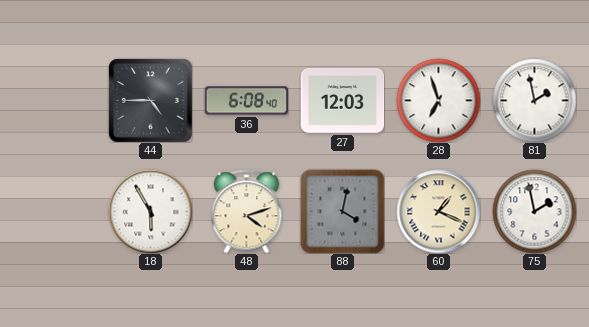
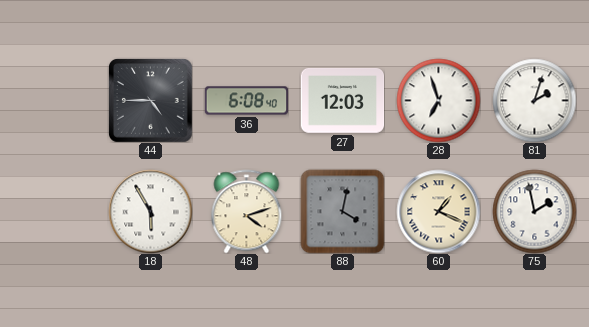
81: 1:58 -> 2:03
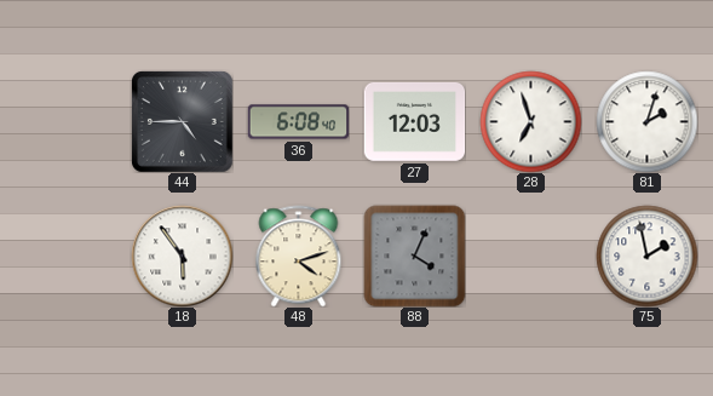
18: 5:55 -> 5:54
88: 4:02 -> 4:04
60: 1:19 -> none
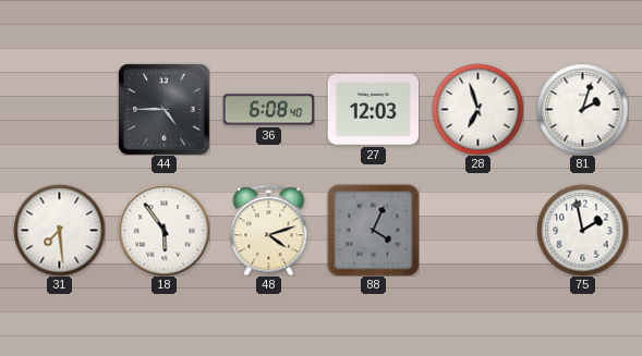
31: none -> 7:29
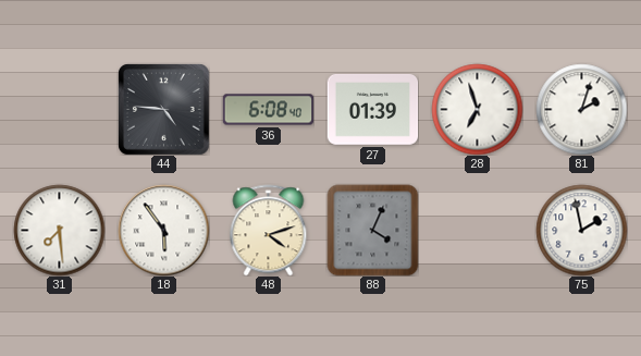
44: 4:45 -> 4:46
27: 12:03 -> 01:39
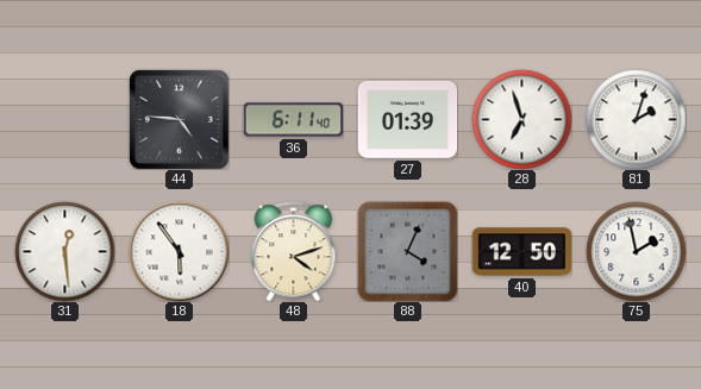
36: 6:08 -> 6:11
31: 7:29 -> 12:29
40: none -> 12:50
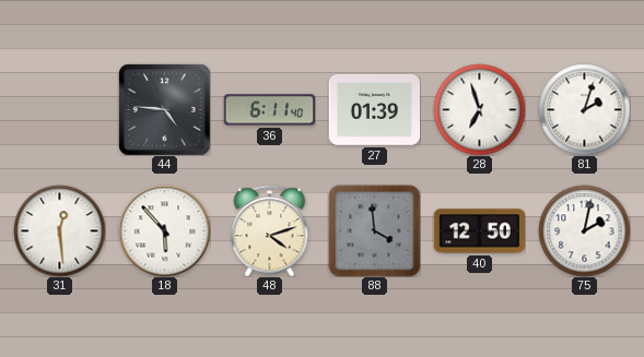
18: 5:54 -> 5:53
88: 4:04 -> 3:59
75: 1:58 -> 2:02
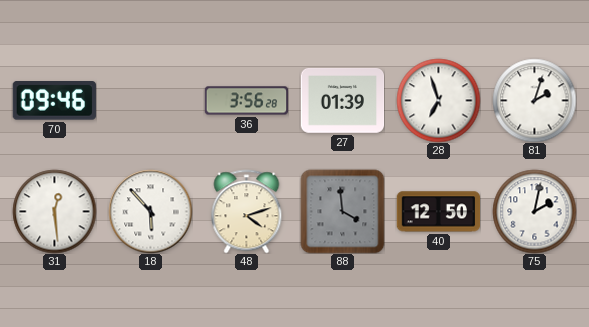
70: none -> 09:46
44: 4:46 -> none
36: 6:11 -> 3:56
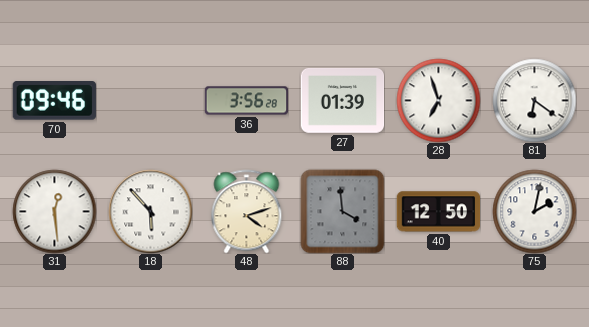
81: 2:03 -> 6:21
